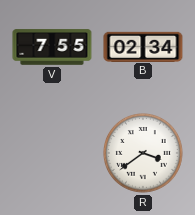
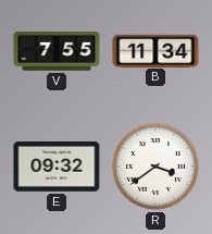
B: 02:34 -> 11:34
E: none -> 09:32
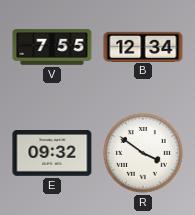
B: 11:34 -> 12:34
R: 3:39 -> 3:51
